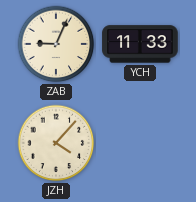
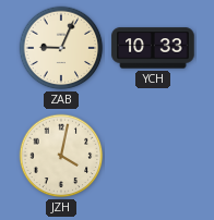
YCH: 11:33 -> 10:33
JZH: 4:07 -> 4:02
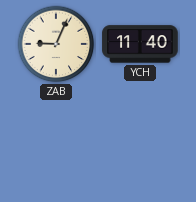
YCH: 10:33 -> 11:40
JZH: 4:02 -> none
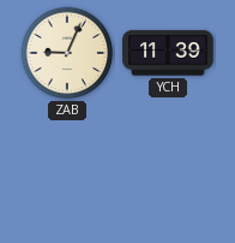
YCH: 11:40 -> 11:39
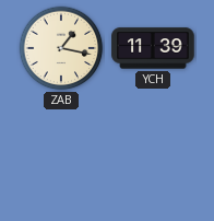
ZAB: 9:04 -> 1:17
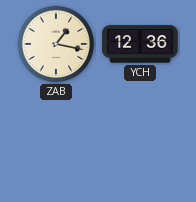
YCH: 11:39 -> 12:36
